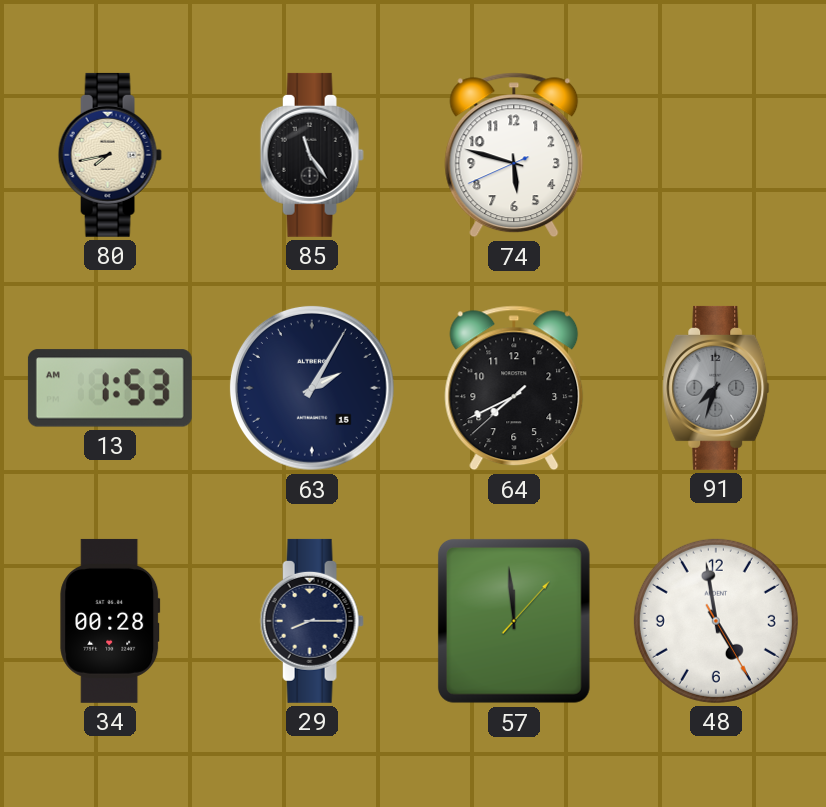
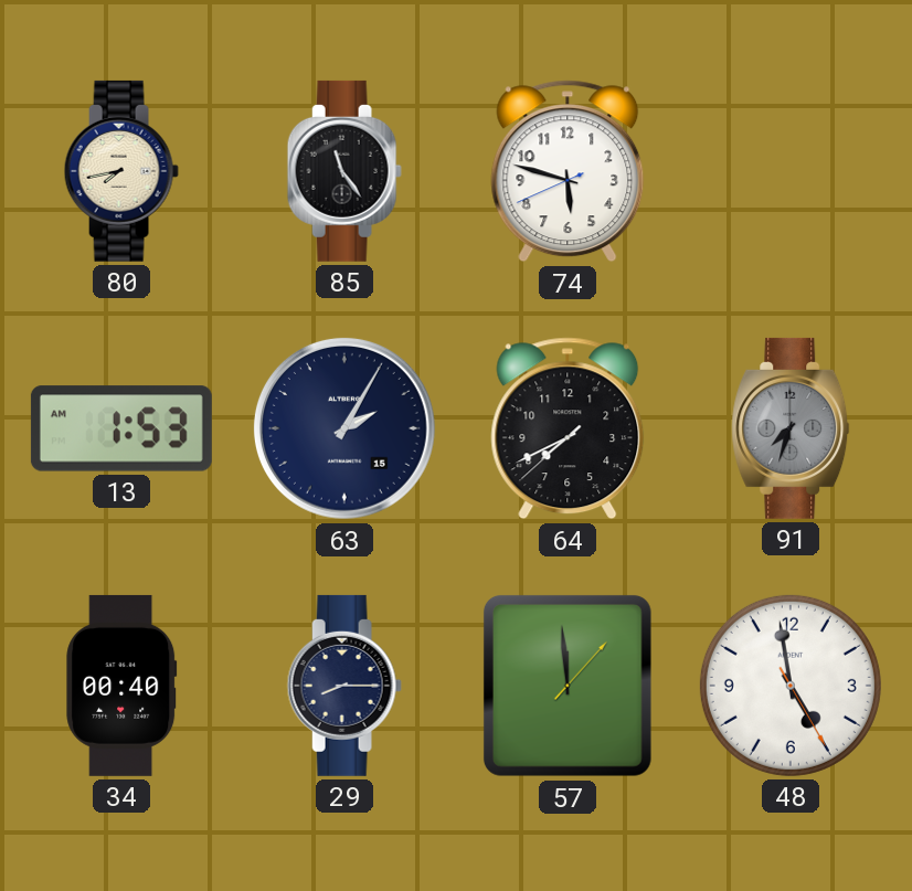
34: 00:28 -> 00:40
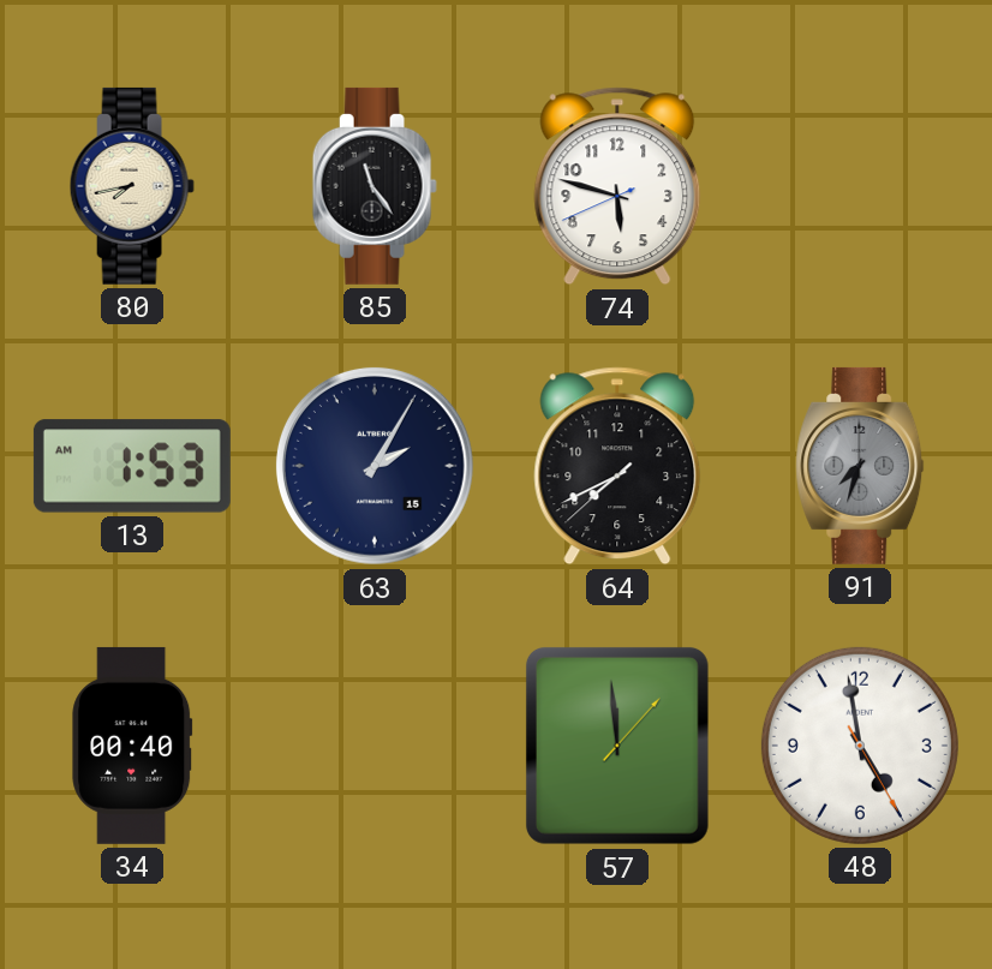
29: 8:15 -> none
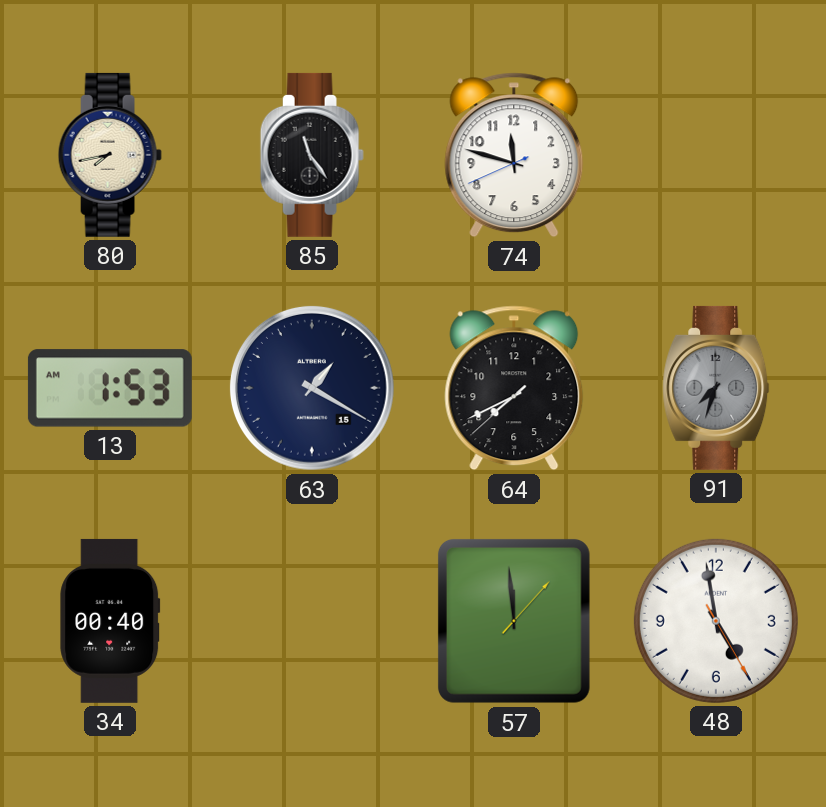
74: 5:47 -> 11:47
63: 2:05 -> 1:20
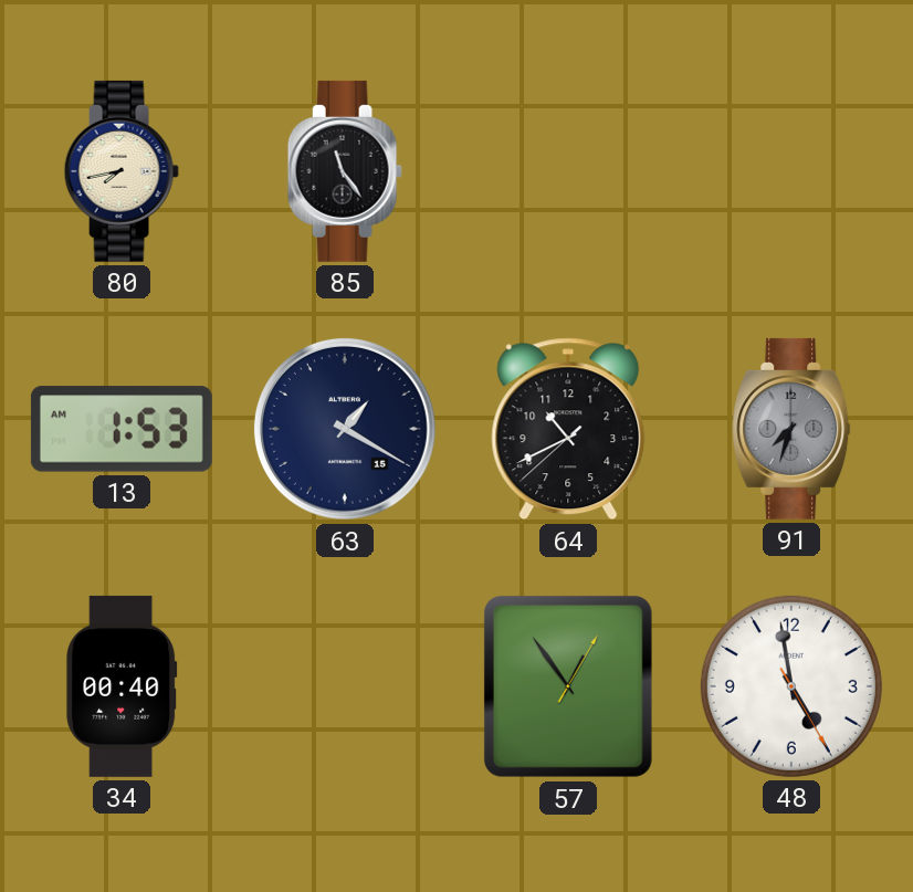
74: 11:47 -> none
64: 7:40 -> 10:40
57: 11:59 -> 12:54
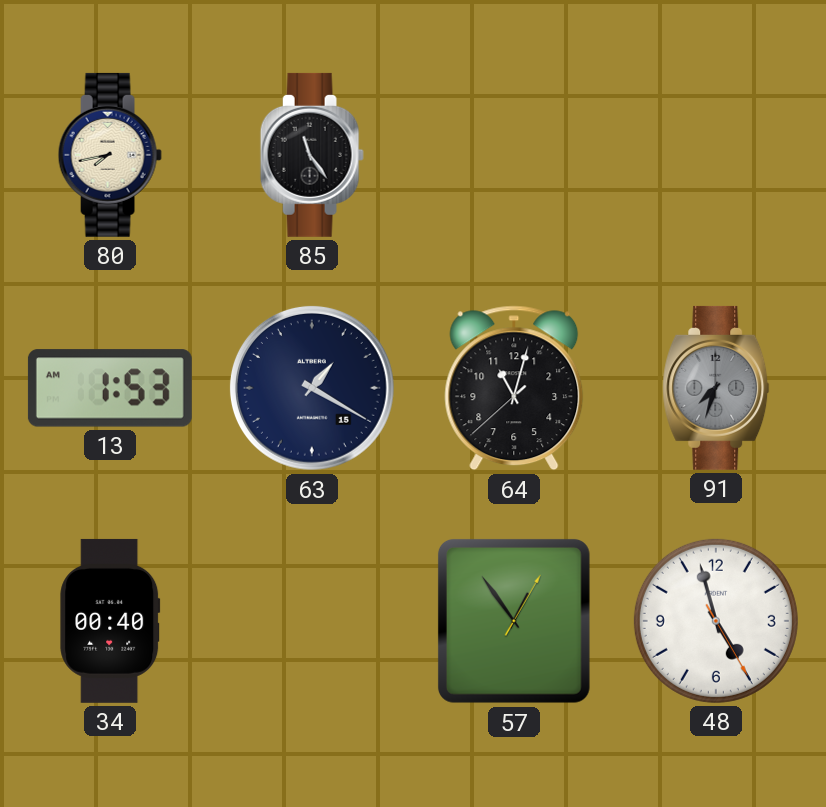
64: 10:40 -> 11:02
48: 4:58 -> 4:57
